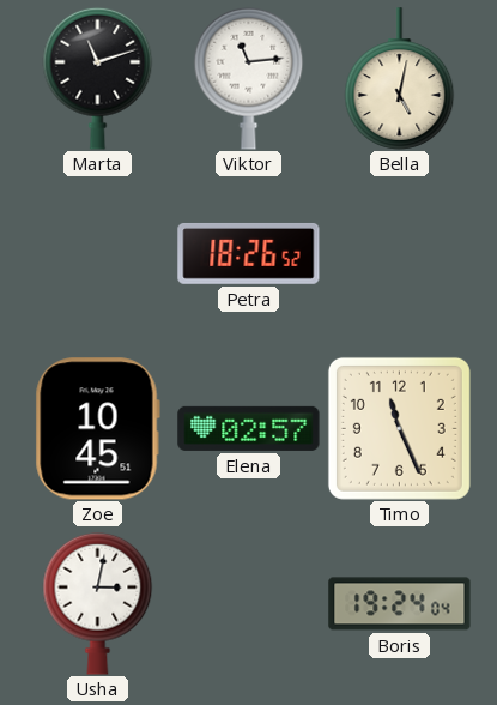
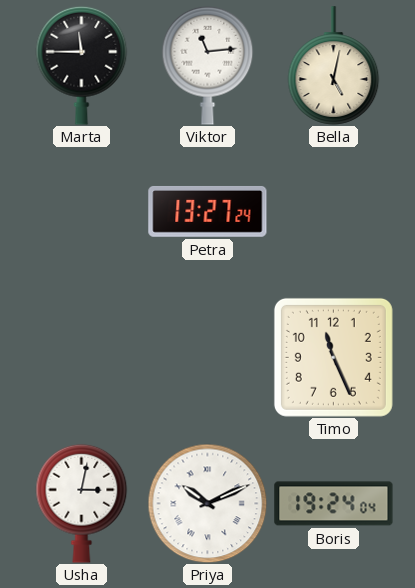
Marta: 11:12 -> 11:45
Petra: 18:26 -> 13:27
Zoe: 10:45 -> none
Elena: 02:57 -> none
Priya: none -> 10:11
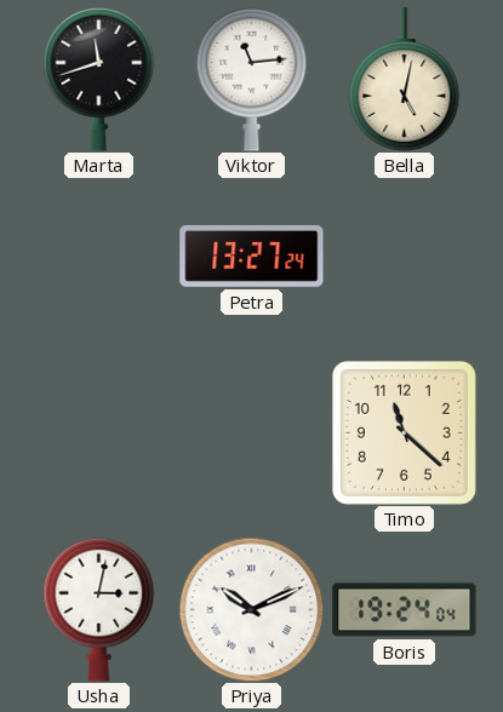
Marta: 11:45 -> 11:42
Timo: 11:26 -> 11:22
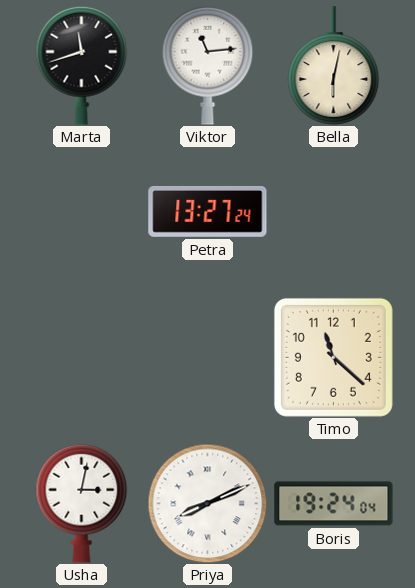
Bella: 5:02 -> 6:02
Priya: 10:11 -> 8:11
